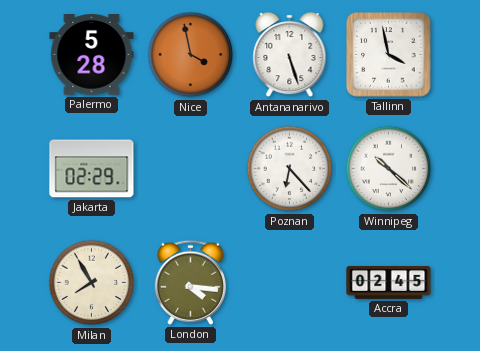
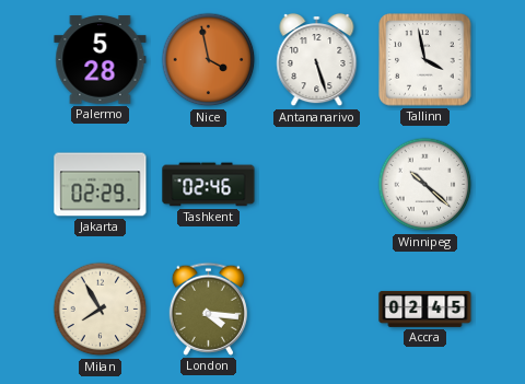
Tashkent: none -> 02:46
Poznan: 6:23 -> none
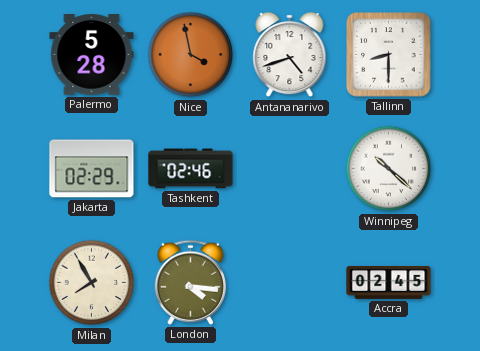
Antananarivo: 5:27 -> 4:42
Tallinn: 3:58 -> 8:30
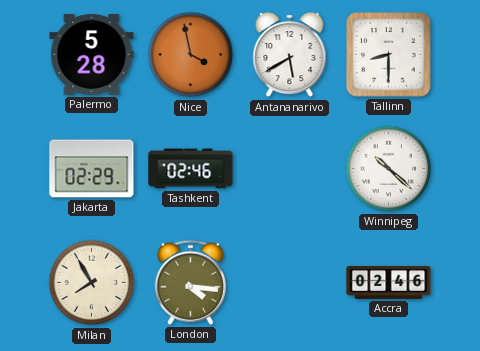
Antananarivo: 4:42 -> 5:40
Accra: 02:45 -> 02:46
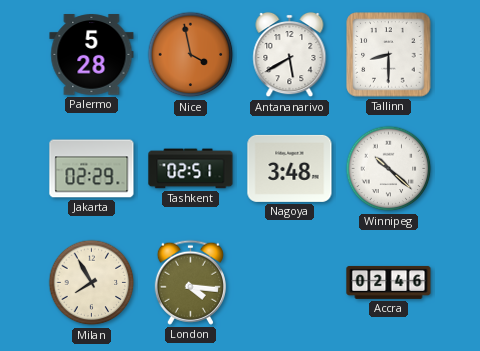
Tashkent: 02:46 -> 02:51
Nagoya: none -> 3:48
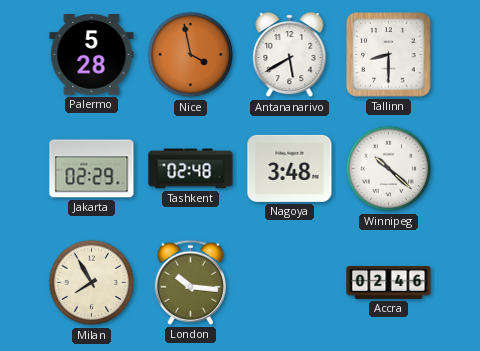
Tashkent: 02:51 -> 02:48
London: 4:16 -> 10:16
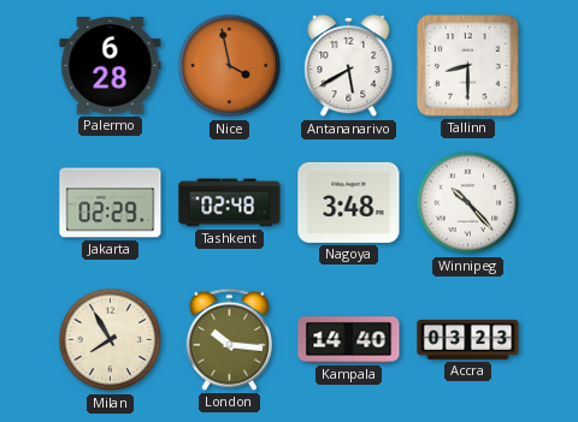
Palermo: 5:28 -> 6:28
Winnipeg: 10:22 -> 10:23
Kampala: none -> 14:40
Accra: 02:46 -> 03:23
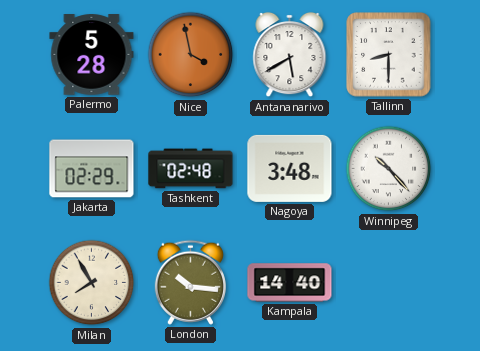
Palermo: 6:28 -> 5:28
Accra: 03:23 -> none
